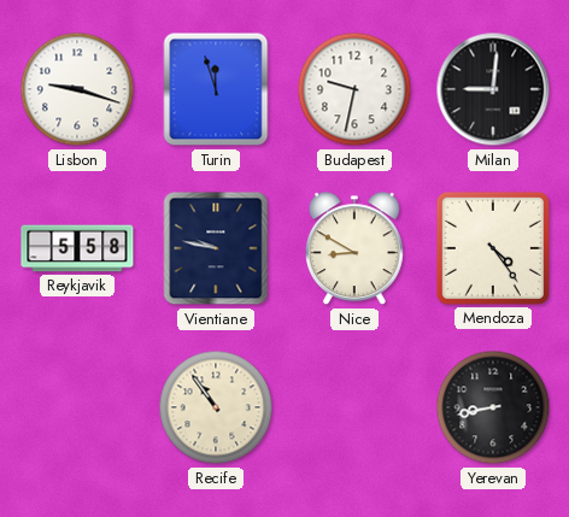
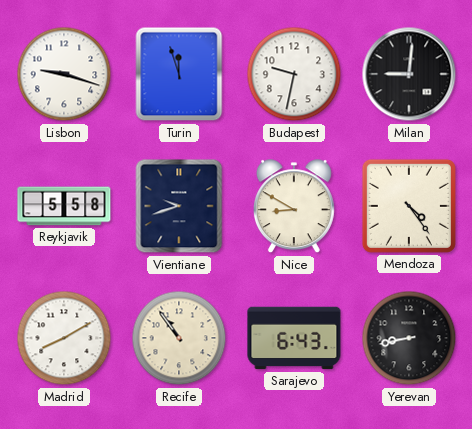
Vientiane: 9:47 -> 9:42
Madrid: none -> 8:10
Sarajevo: none -> 6:43
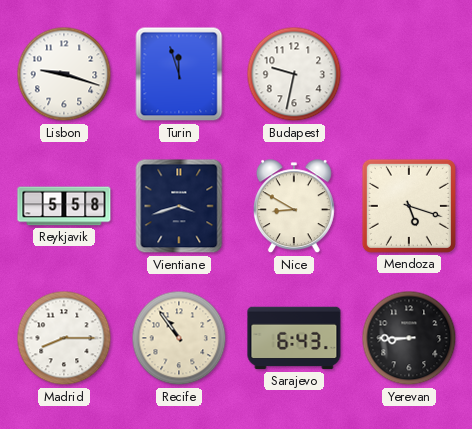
Milan: 9:01 -> none
Vientiane: 9:42 -> 3:42
Mendoza: 4:24 -> 5:18
Madrid: 8:10 -> 8:15
Yerevan: 8:43 -> 8:45
